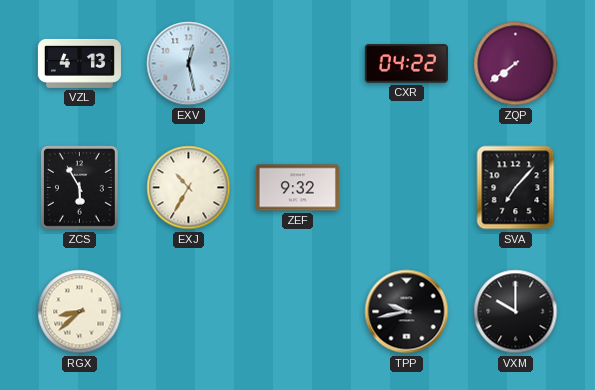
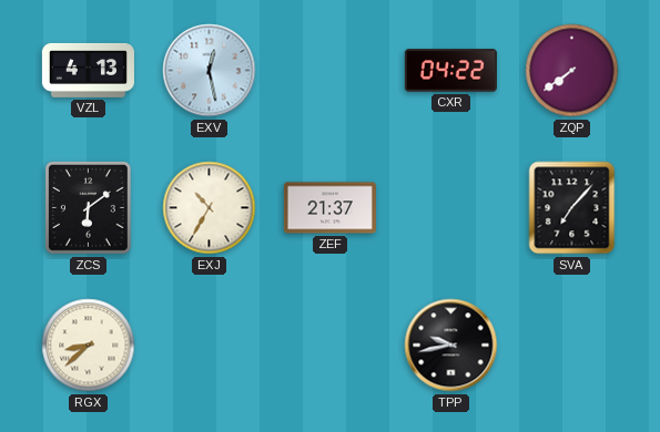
ZCS: 5:55 -> 6:09
ZEF: 9:32 -> 21:37
VXM: 10:00 -> none
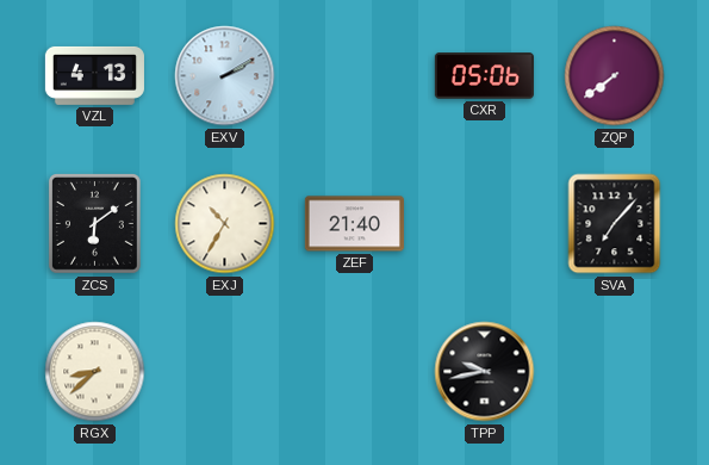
EXV: 12:28 -> 2:10
CXR: 04:22 -> 05:06
ZEF: 21:37 -> 21:40
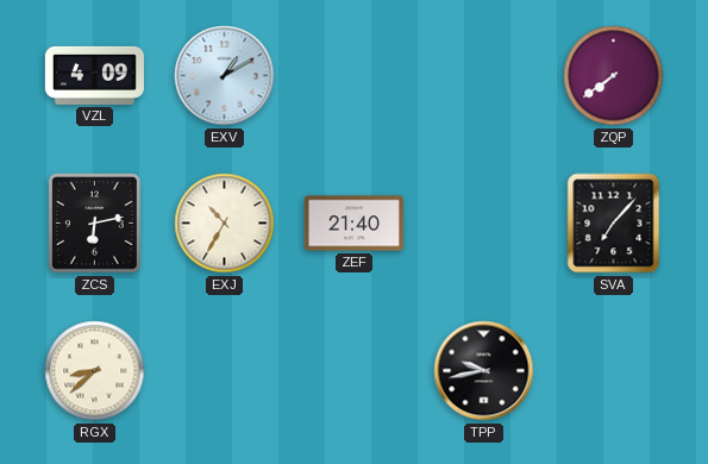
VZL: 4:13 -> 4:09
EXV: 2:10 -> 1:10
CXR: 05:06 -> none
ZCS: 6:09 -> 6:13
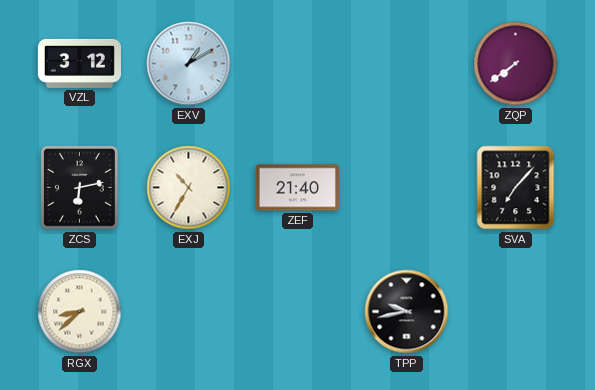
VZL: 4:09 -> 3:12
